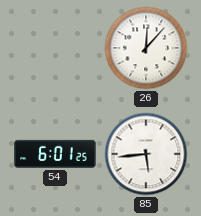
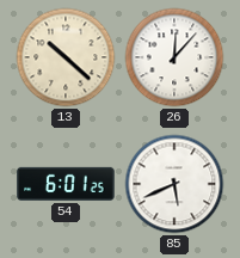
13: none -> 10:22
85: 5:44 -> 5:41
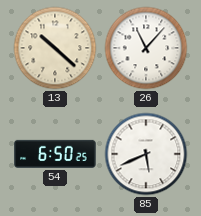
26: 12:07 -> 11:07
54: 6:01 -> 6:50
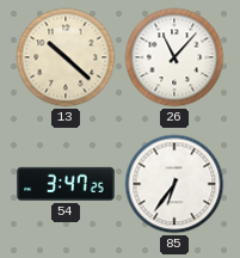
54: 6:50 -> 3:47
85: 5:41 -> 6:36
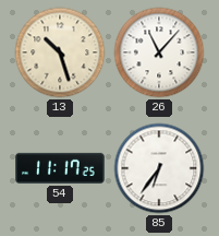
13: 10:22 -> 10:27
54: 3:47 -> 11:17
